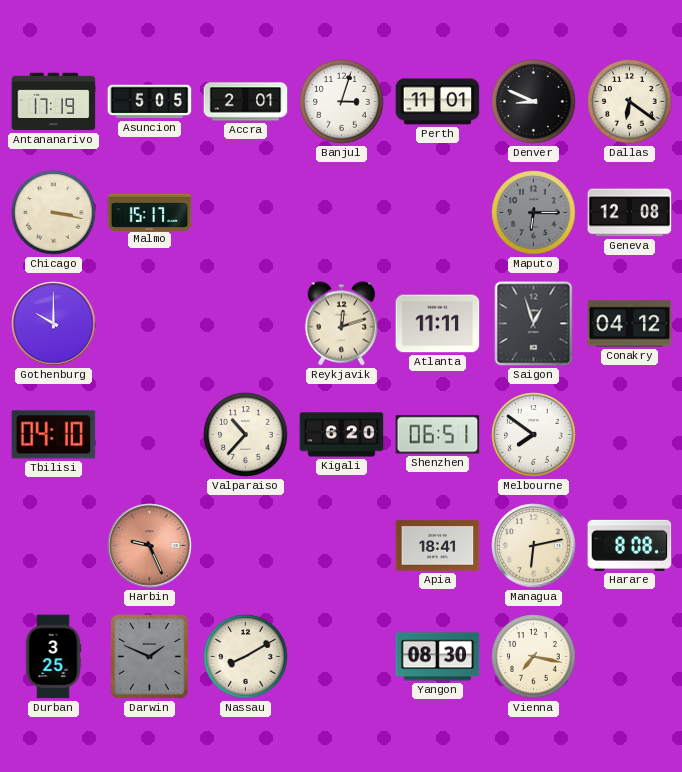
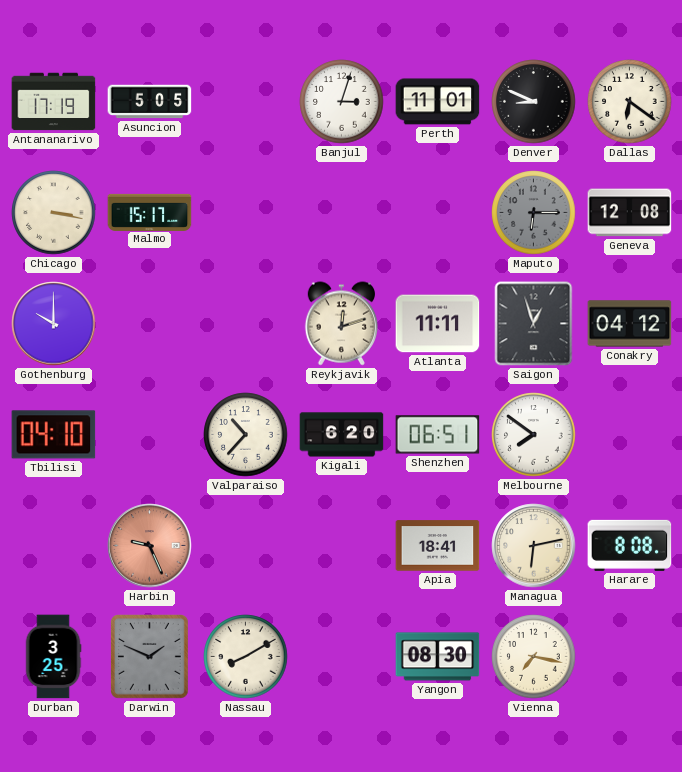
Accra: 2:01 -> none
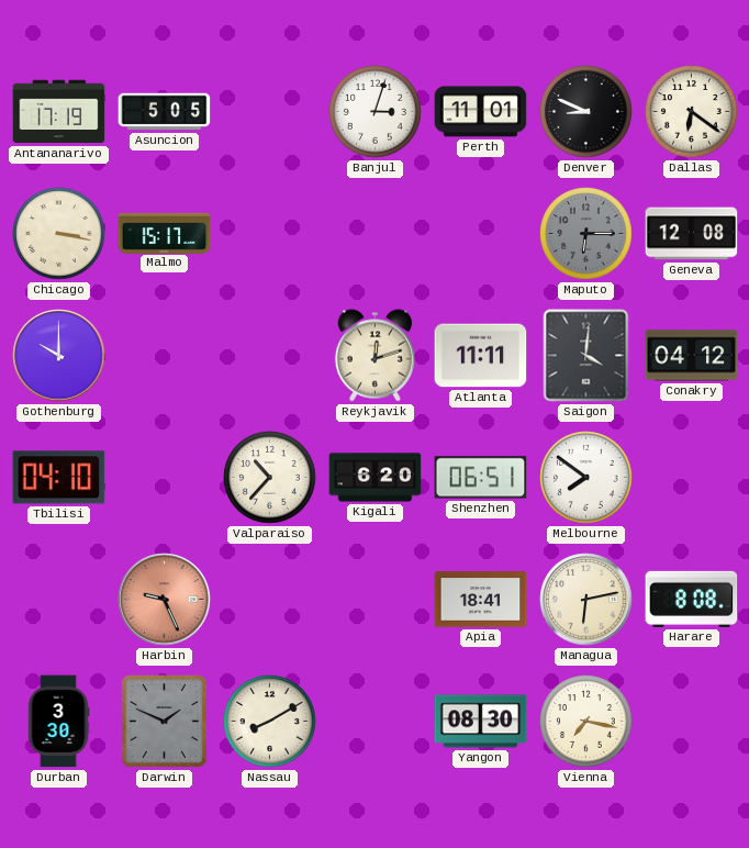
Saigon: 12:57 -> 4:01
Durban: 3:25 -> 3:30
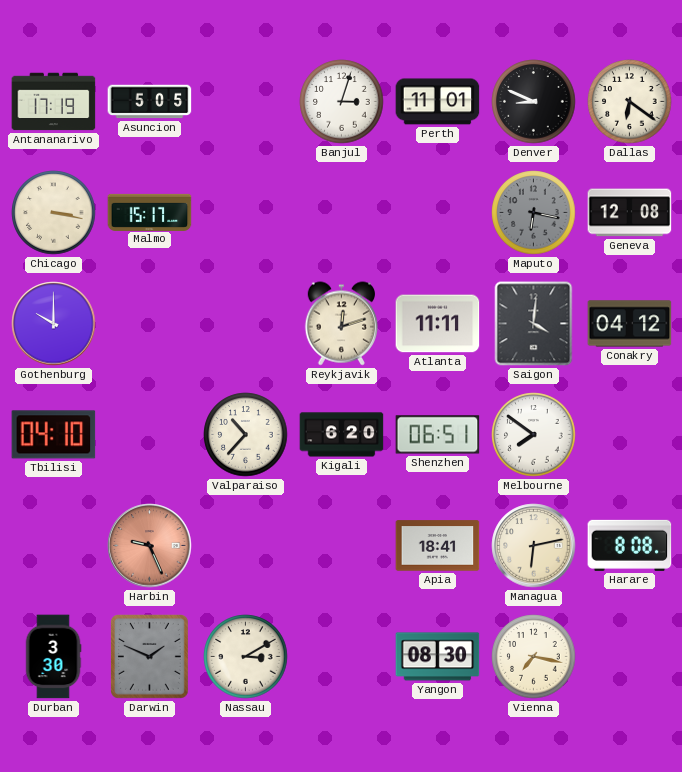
Maputo: 6:15 -> 6:17
Nassau: 8:10 -> 3:10
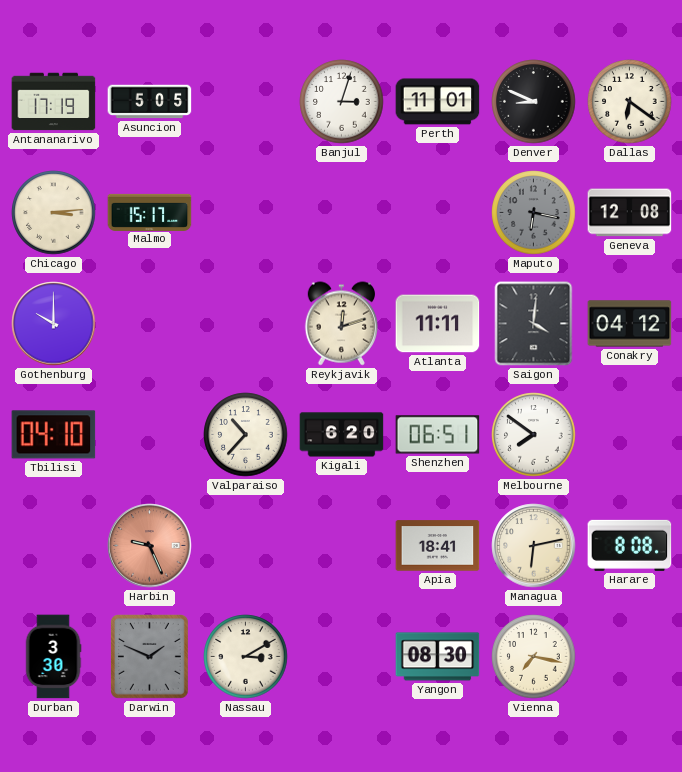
Chicago: 3:17 -> 3:14
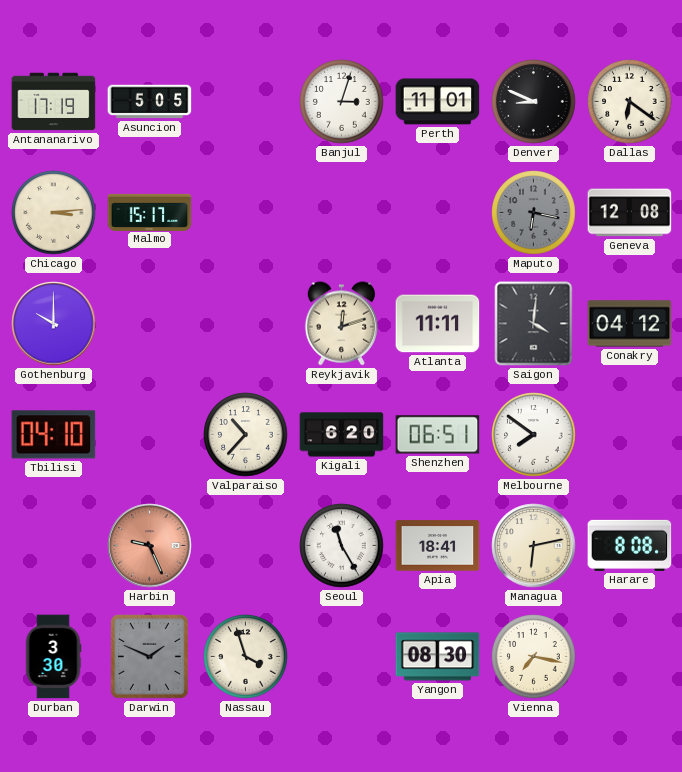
Seoul: none -> 11:25
Nassau: 3:10 -> 3:57
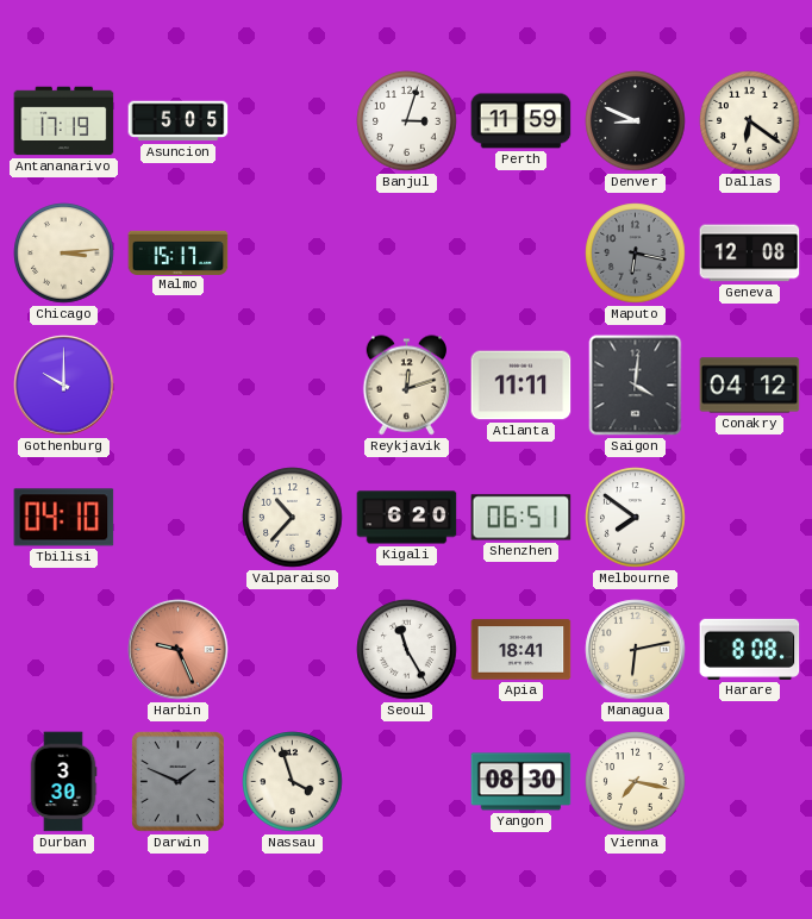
Perth: 11:01 -> 11:59
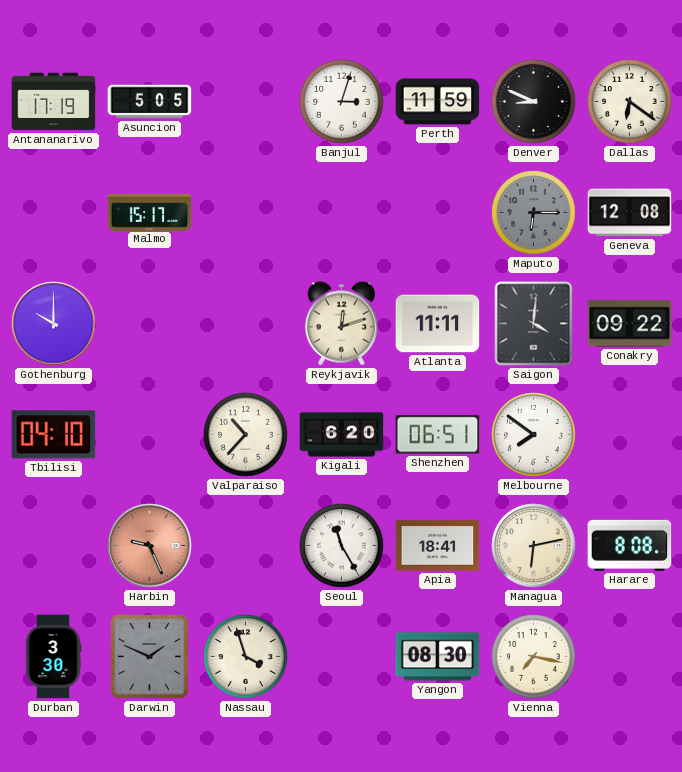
Chicago: 3:14 -> none
Maputo: 6:17 -> 6:15
Conakry: 04:12 -> 09:22
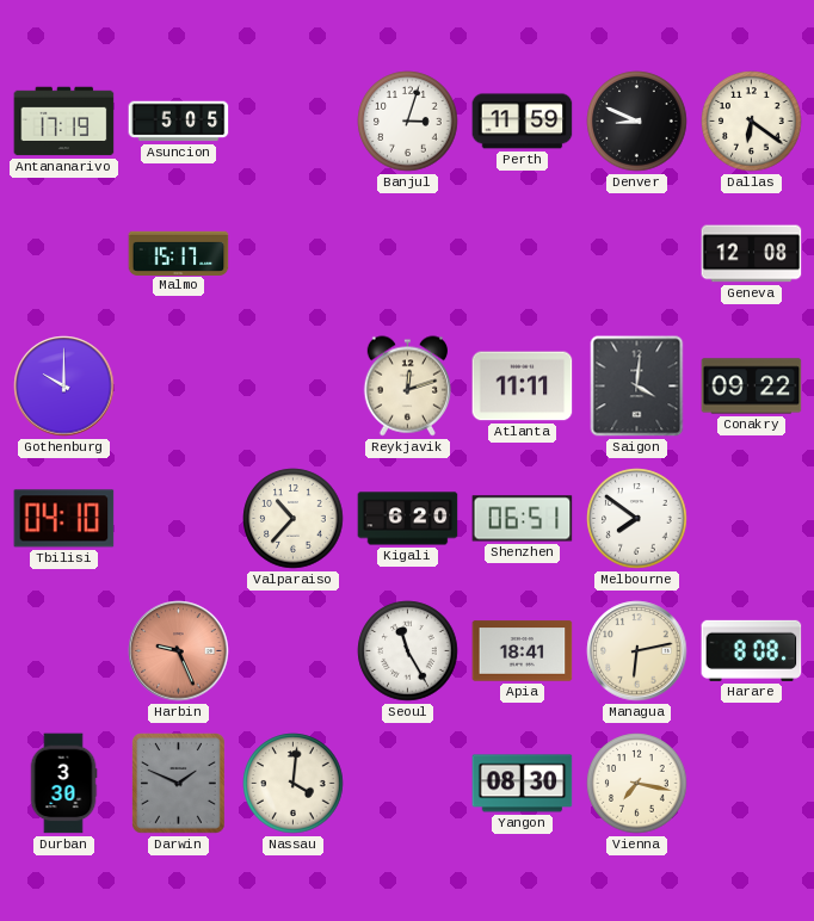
Maputo: 6:15 -> none
Nassau: 3:57 -> 4:01
